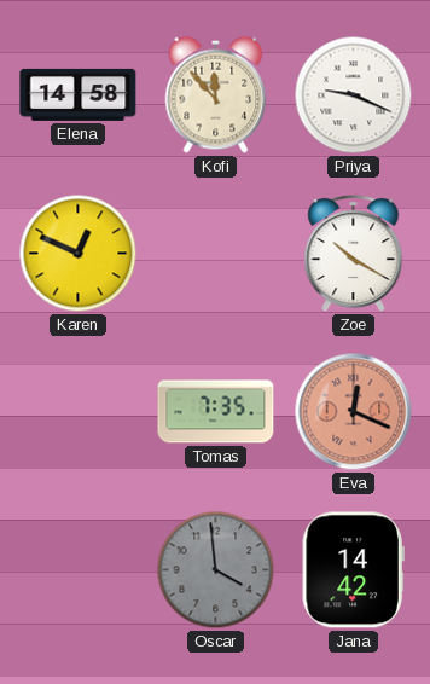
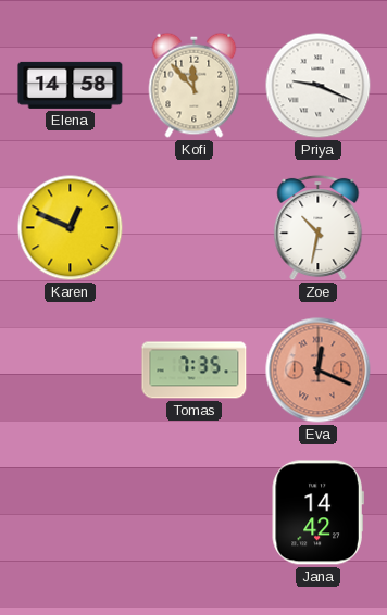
Zoe: 10:20 -> 10:32
Oscar: 3:59 -> none
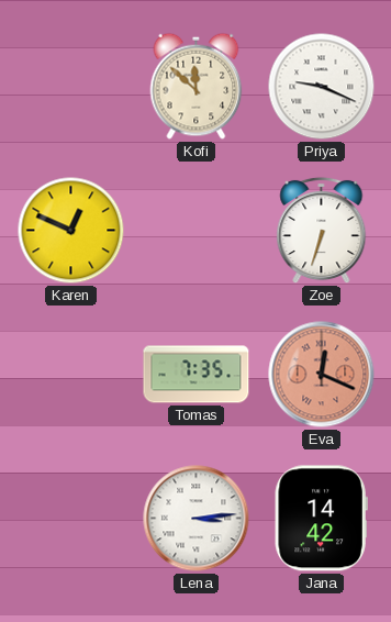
Elena: 14:58 -> none
Kofi: 11:53 -> 11:52
Zoe: 10:32 -> 6:33
Lena: none -> 3:14
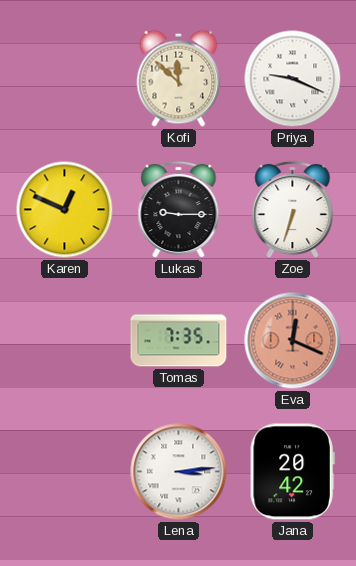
Lukas: none -> 9:15
Jana: 14:42 -> 20:42
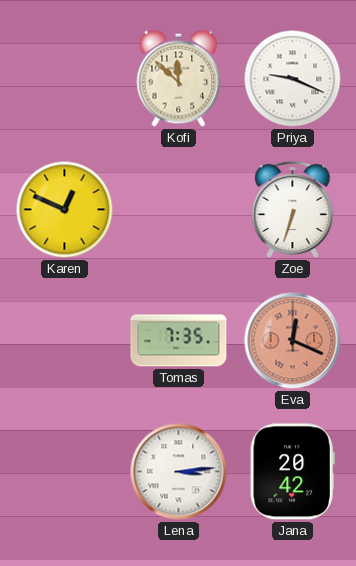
Lukas: 9:15 -> none
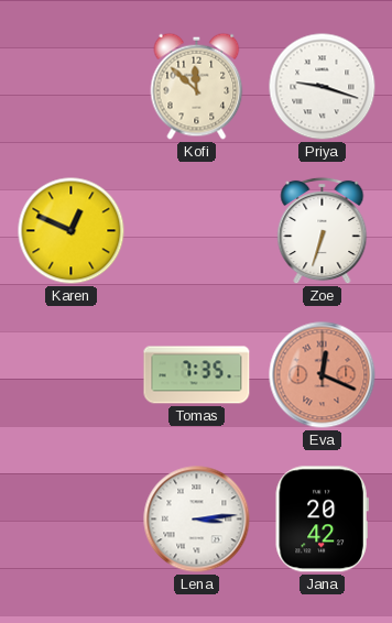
Priya: 9:19 -> 9:18
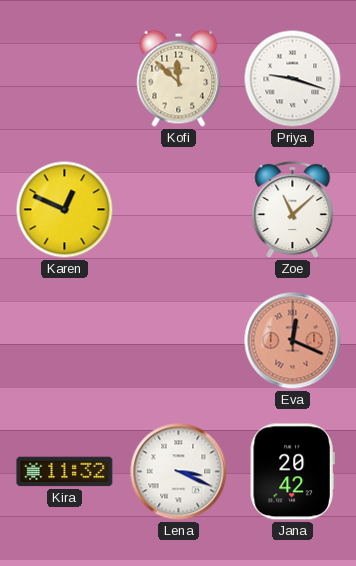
Zoe: 6:33 -> 11:08
Tomas: 7:35 -> none
Kira: none -> 11:32
Lena: 3:14 -> 3:19
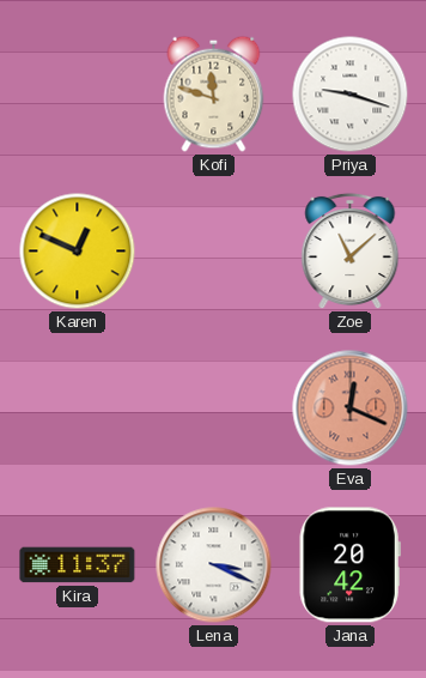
Kofi: 11:52 -> 11:48
Kira: 11:32 -> 11:37
